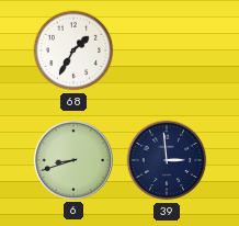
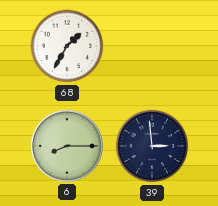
6: 8:42 -> 8:15
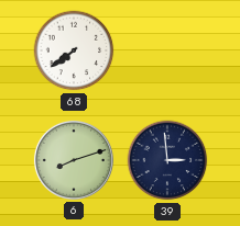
68: 1:35 -> 7:39
6: 8:15 -> 8:12
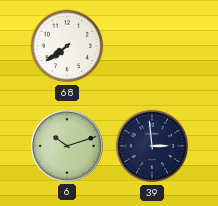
6: 8:12 -> 10:12
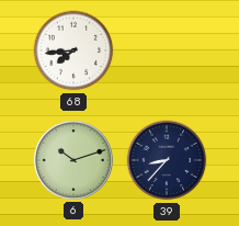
68: 7:39 -> 7:44
39: 2:59 -> 8:37
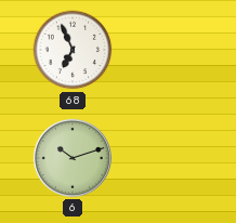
68: 7:44 -> 6:56
39: 8:37 -> none
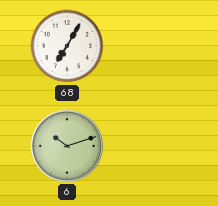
68: 6:56 -> 7:05
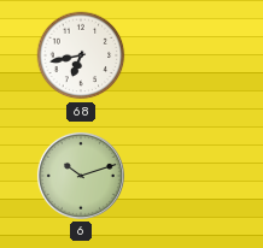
68: 7:05 -> 6:43
